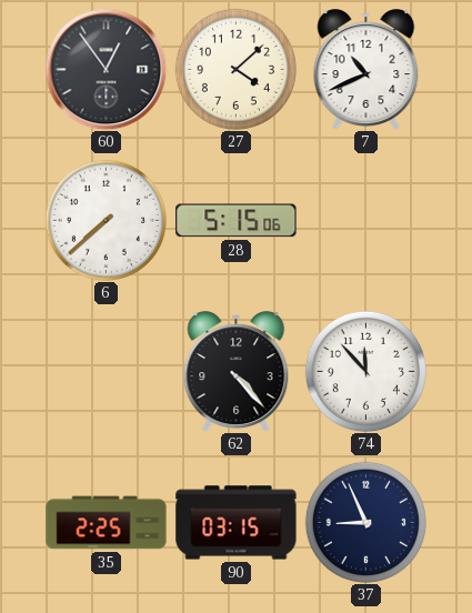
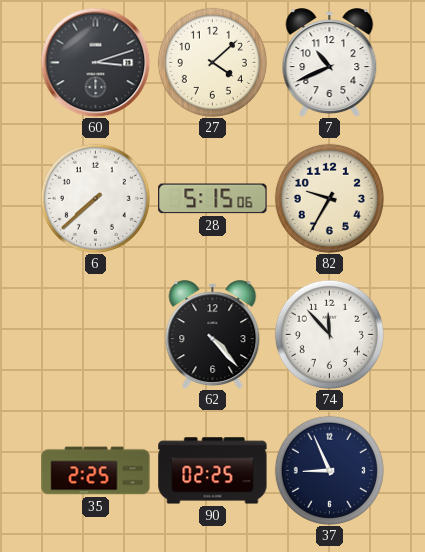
60: 12:54 -> 3:12
82: none -> 9:35
90: 03:15 -> 02:25
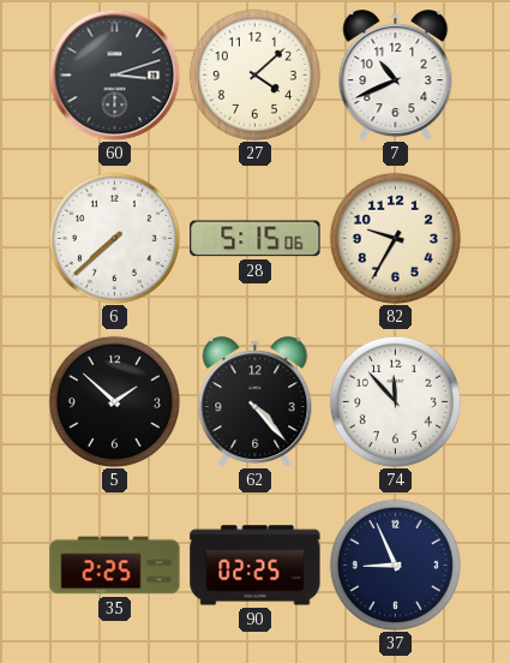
5: none -> 1:52
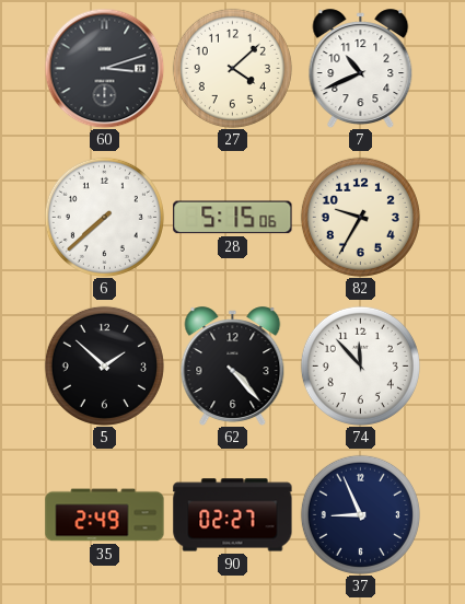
35: 2:25 -> 2:49
90: 02:25 -> 02:27
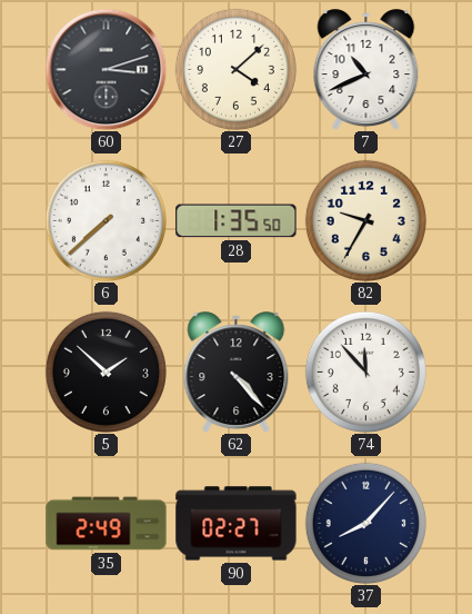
28: 5:15 -> 1:35
37: 8:56 -> 8:07
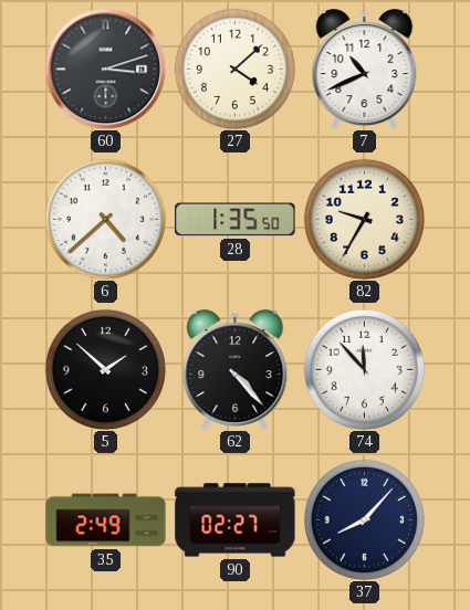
6: 7:38 -> 4:38
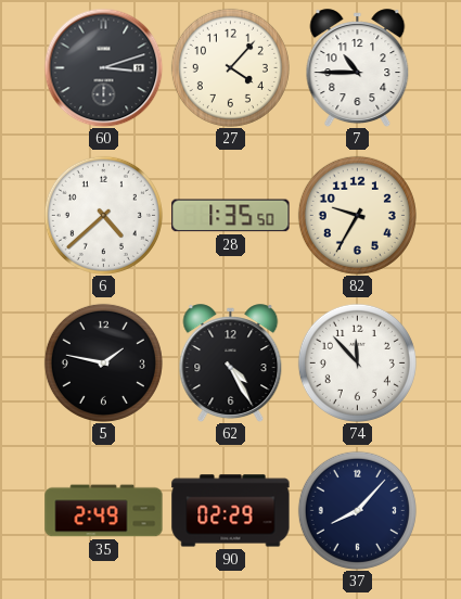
27: 4:08 -> 4:07
7: 10:41 -> 10:45
5: 1:52 -> 1:47
62: 4:23 -> 4:25
90: 02:27 -> 02:29
